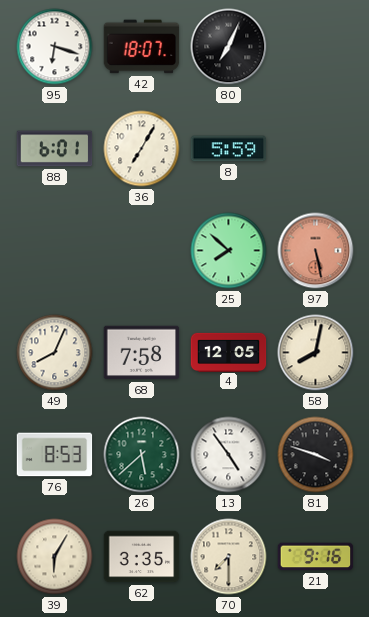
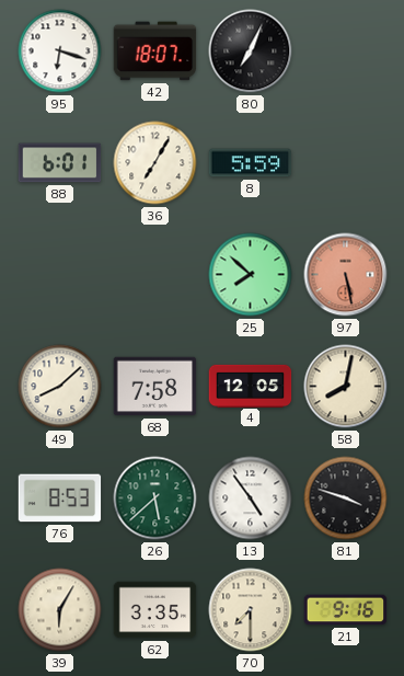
49: 8:04 -> 8:08
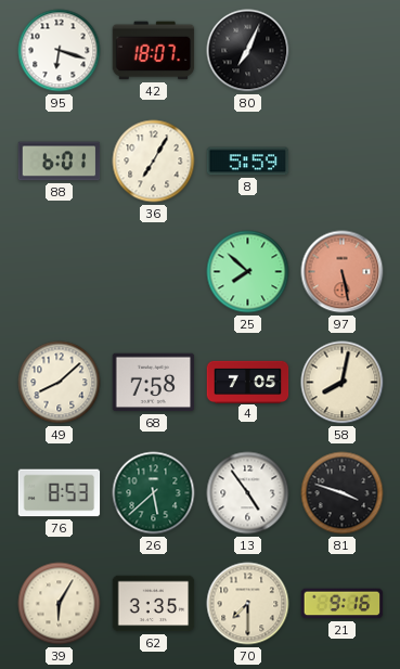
4: 12:05 -> 7:05
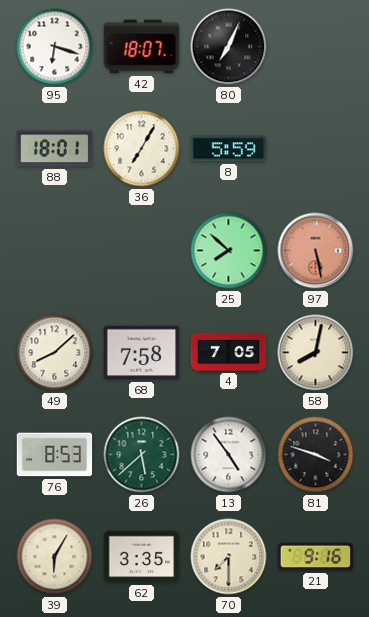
88: 6:01 -> 18:01
